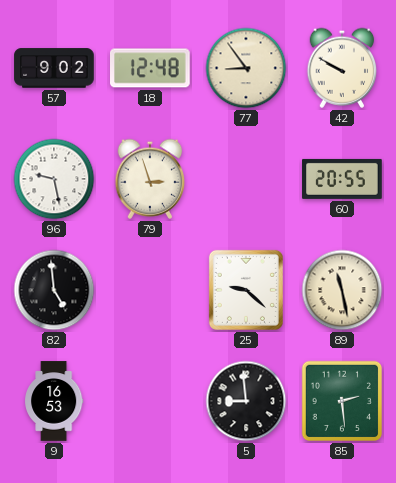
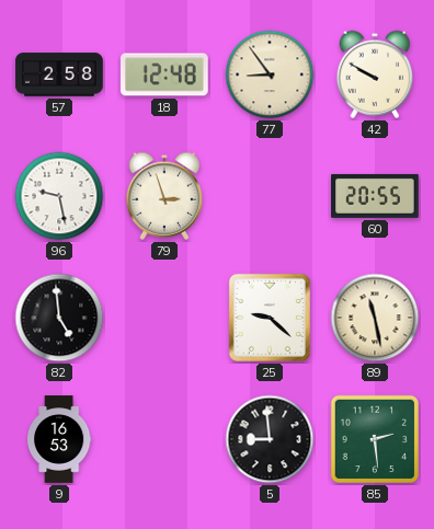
57: 9:02 -> 2:58
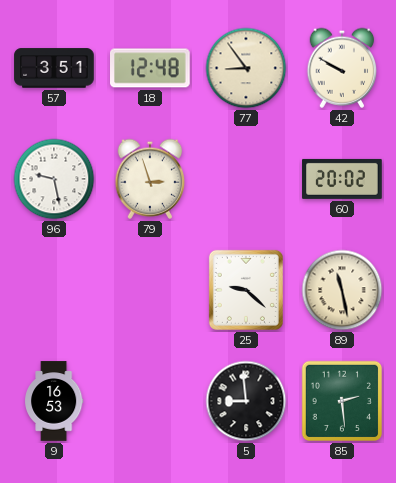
57: 2:58 -> 3:51
60: 20:55 -> 20:02
82: 4:59 -> none
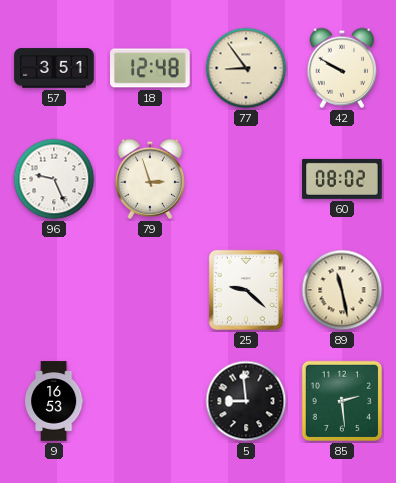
96: 9:28 -> 9:26
60: 20:02 -> 08:02
